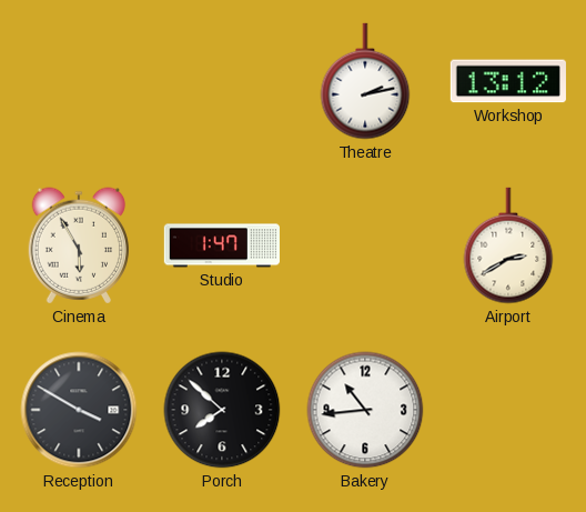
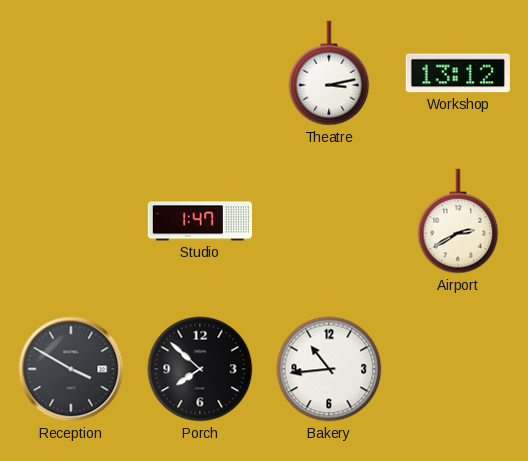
Theatre: 2:13 -> 3:13
Cinema: 5:55 -> none
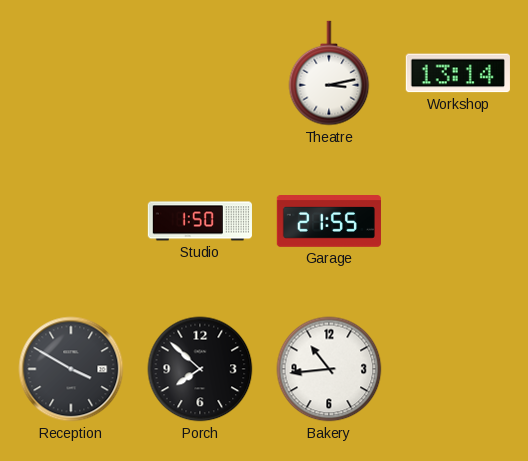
Workshop: 13:12 -> 13:14
Studio: 1:47 -> 1:50
Garage: none -> 21:55
Airport: 2:40 -> none
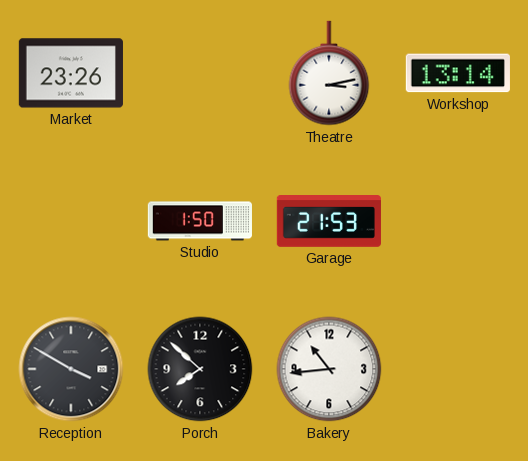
Market: none -> 23:26
Garage: 21:55 -> 21:53
